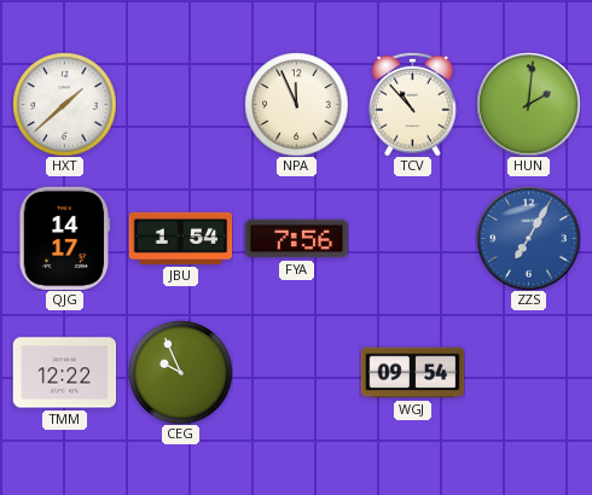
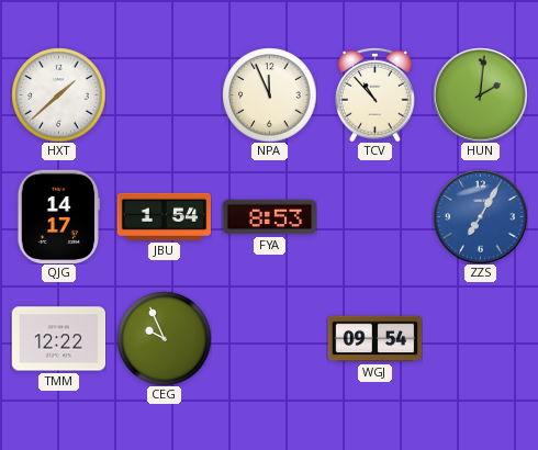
FYA: 7:56 -> 8:53
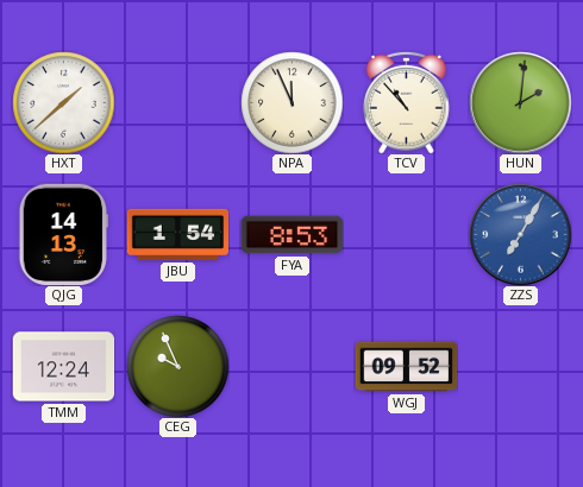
QJG: 14:17 -> 14:13
TMM: 12:22 -> 12:24
WGJ: 09:54 -> 09:52
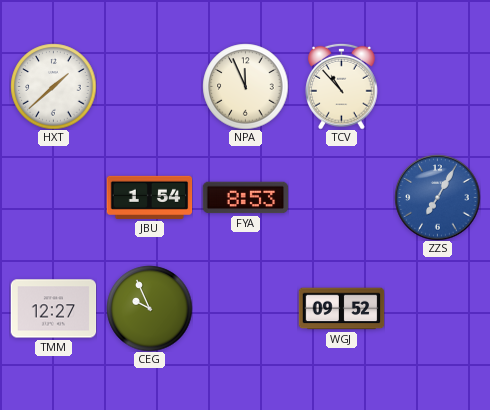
HUN: 2:01 -> none
QJG: 14:13 -> none
TMM: 12:24 -> 12:27
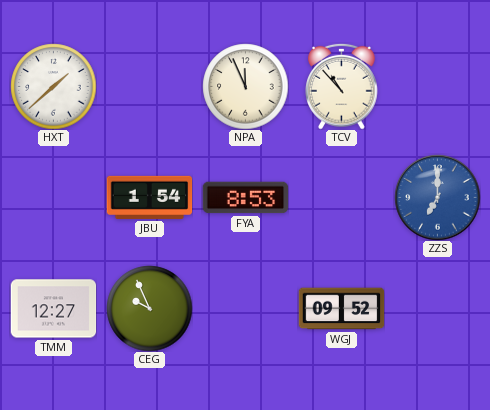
ZZS: 7:05 -> 7:00
